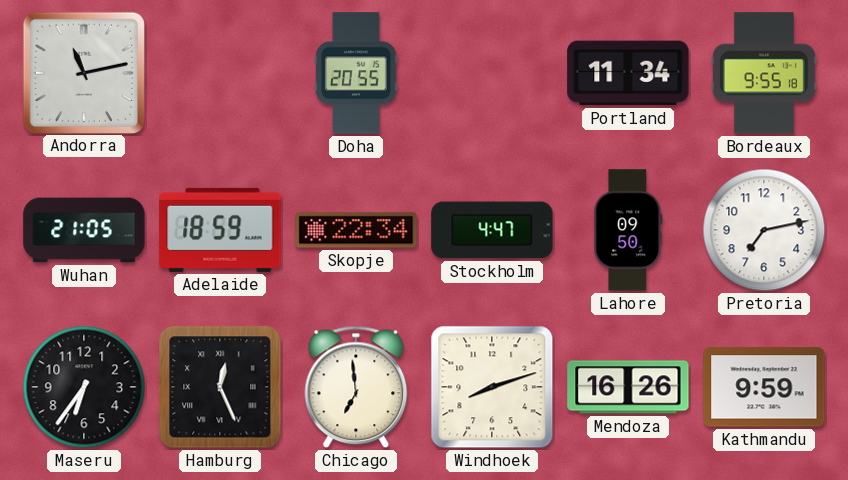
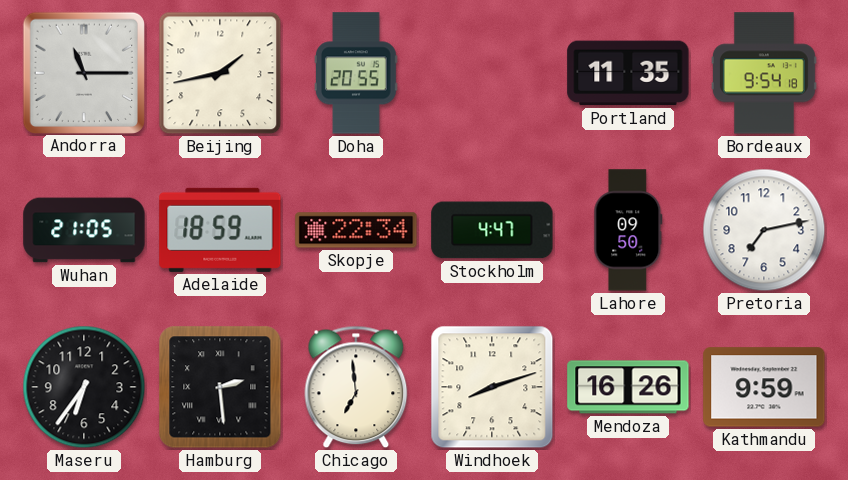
Andorra: 11:13 -> 11:15
Beijing: none -> 1:43
Portland: 11:34 -> 11:35
Bordeaux: 9:55 -> 9:54
Hamburg: 12:26 -> 2:29
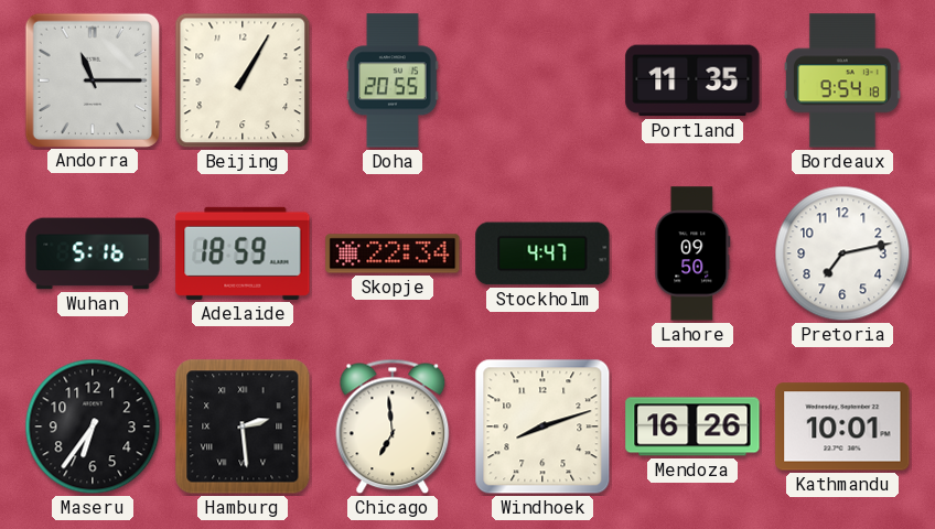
Beijing: 1:43 -> 1:05
Wuhan: 21:05 -> 5:16
Kathmandu: 9:59 -> 10:01
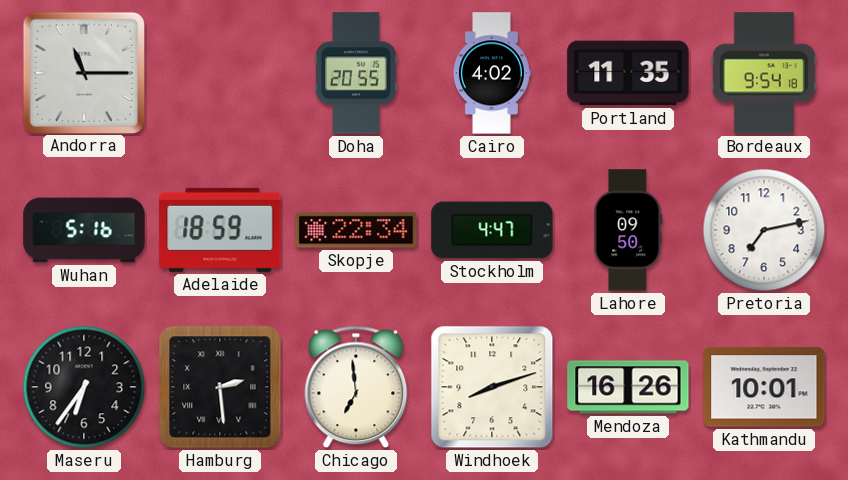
Beijing: 1:05 -> none
Cairo: none -> 4:02
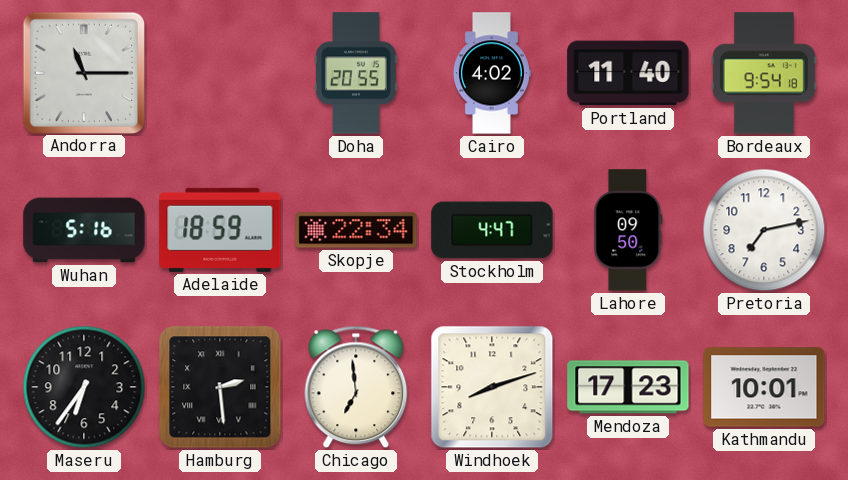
Portland: 11:35 -> 11:40
Mendoza: 16:26 -> 17:23
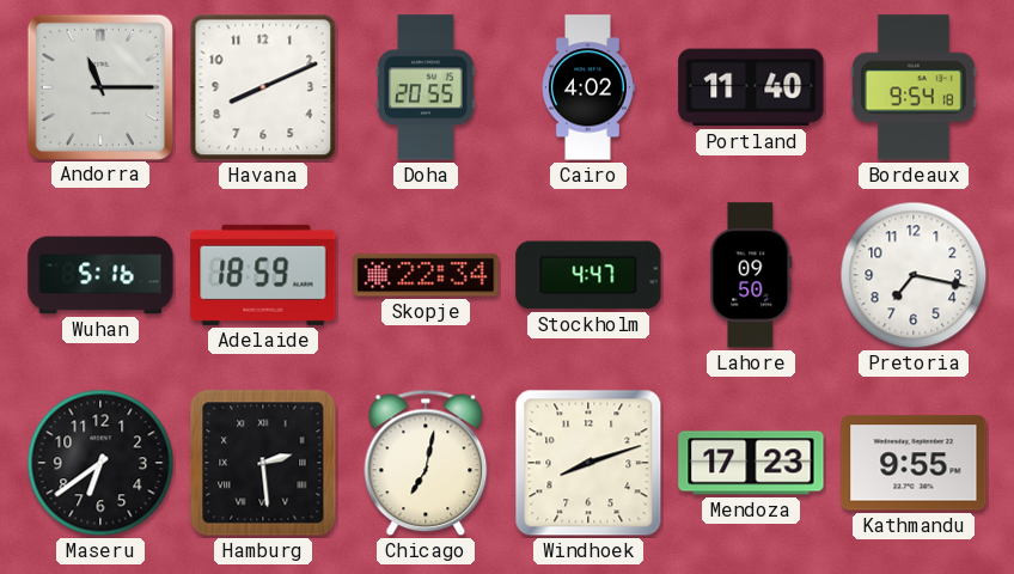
Havana: none -> 8:11
Pretoria: 7:13 -> 7:17
Maseru: 6:36 -> 6:39
Chicago: 6:59 -> 7:02
Kathmandu: 10:01 -> 9:55
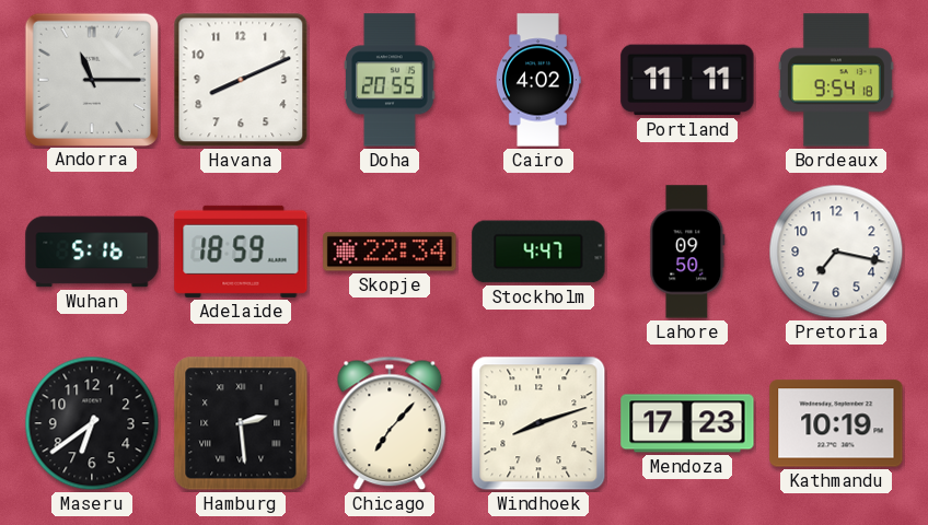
Portland: 11:40 -> 11:11
Chicago: 7:02 -> 7:07
Kathmandu: 9:55 -> 10:19
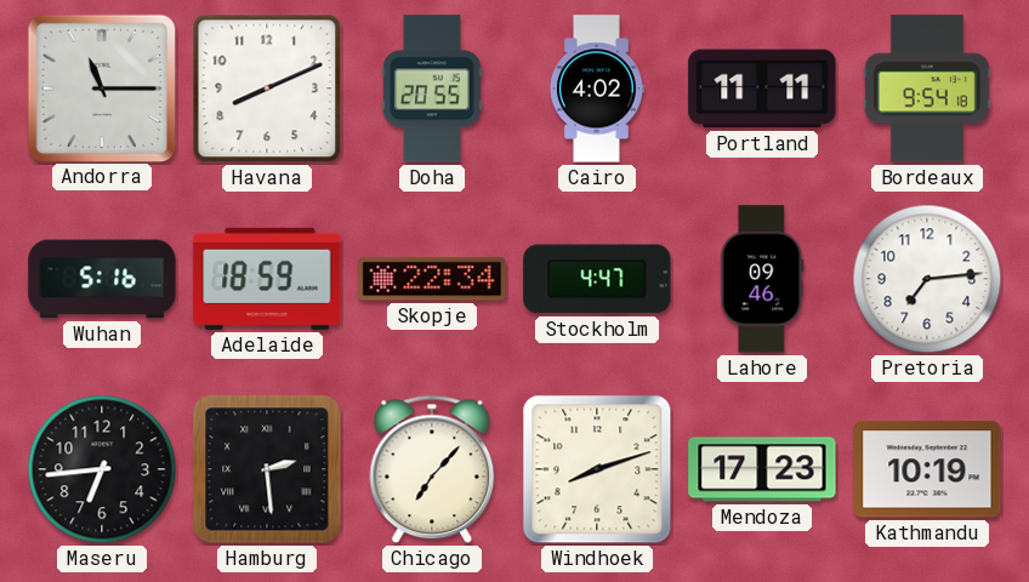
Lahore: 09:50 -> 09:46
Pretoria: 7:17 -> 7:14
Maseru: 6:39 -> 6:44
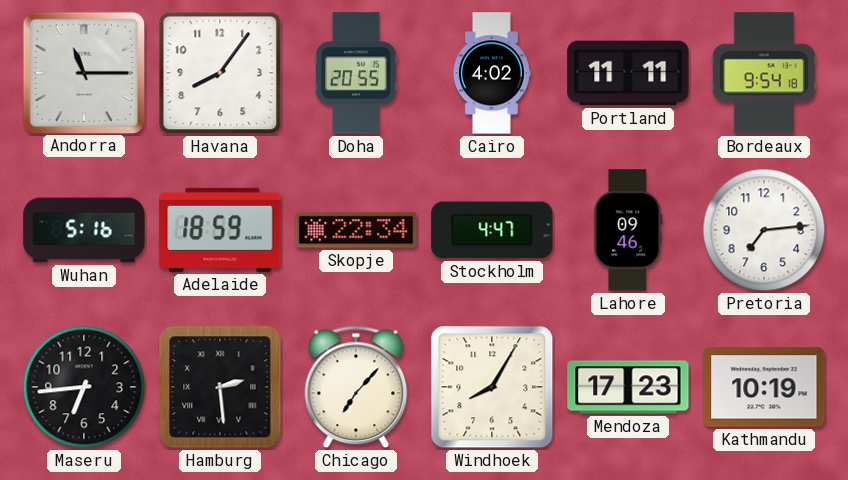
Havana: 8:11 -> 8:06
Windhoek: 8:12 -> 8:05
